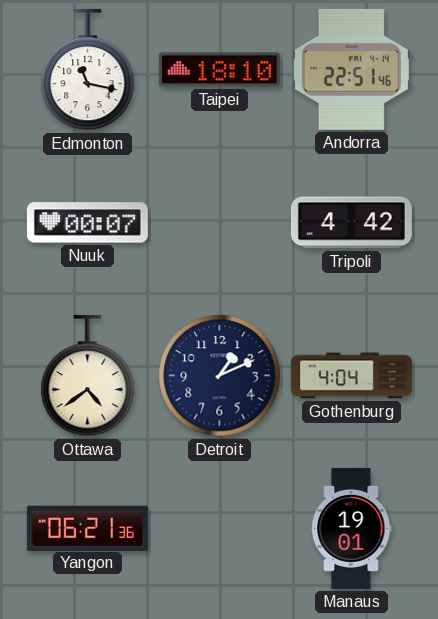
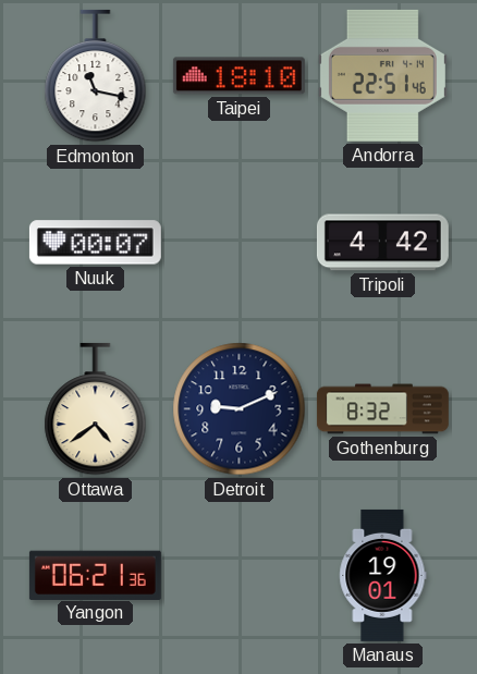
Detroit: 1:11 -> 9:11
Gothenburg: 4:04 -> 8:32
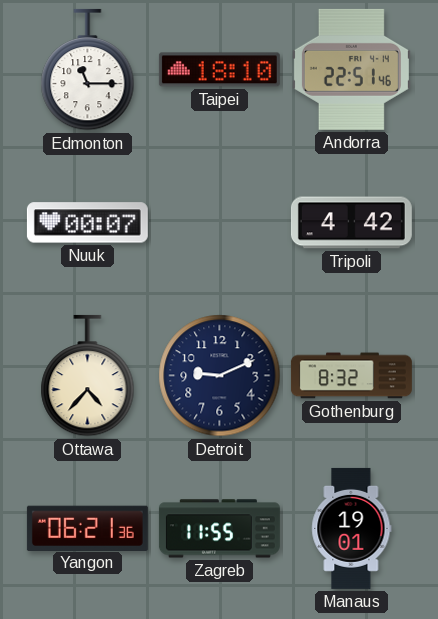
Edmonton: 11:17 -> 11:15
Ottawa: 4:39 -> 4:37
Zagreb: none -> 11:55
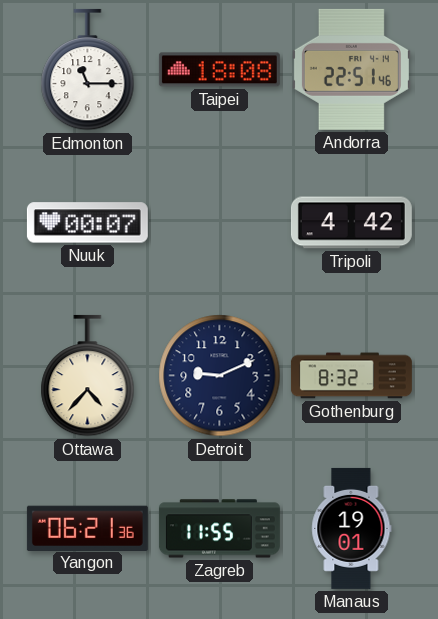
Taipei: 18:10 -> 18:08
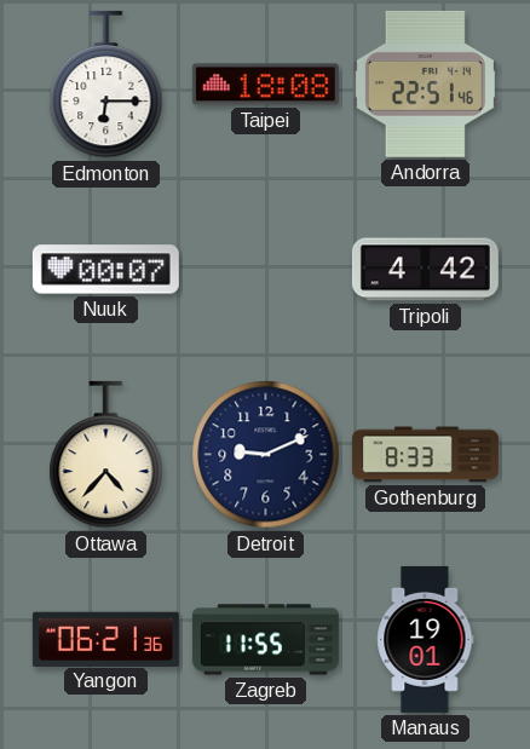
Edmonton: 11:15 -> 6:15
Gothenburg: 8:32 -> 8:33
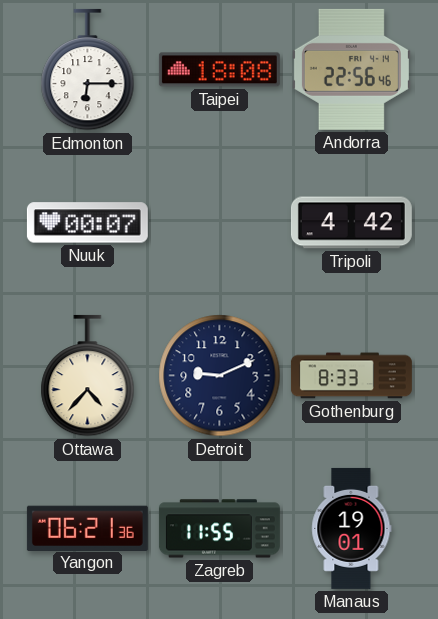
Andorra: 22:51 -> 22:56
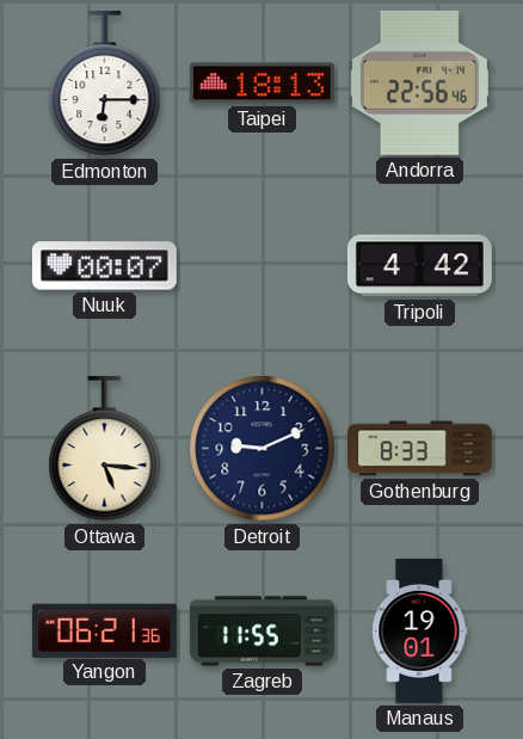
Taipei: 18:08 -> 18:13
Ottawa: 4:37 -> 5:16
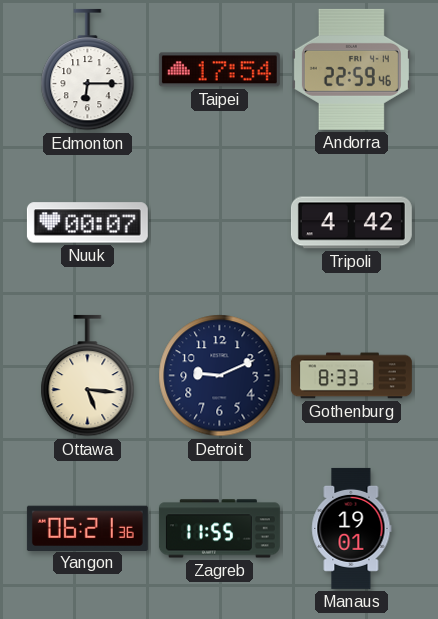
Taipei: 18:13 -> 17:54
Andorra: 22:56 -> 22:59
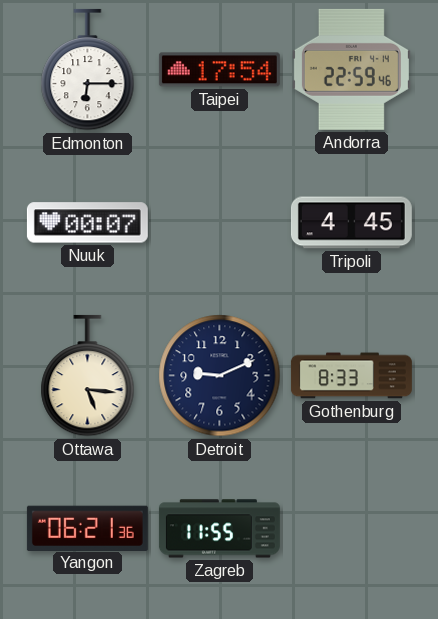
Tripoli: 4:42 -> 4:45
Manaus: 19:01 -> none
